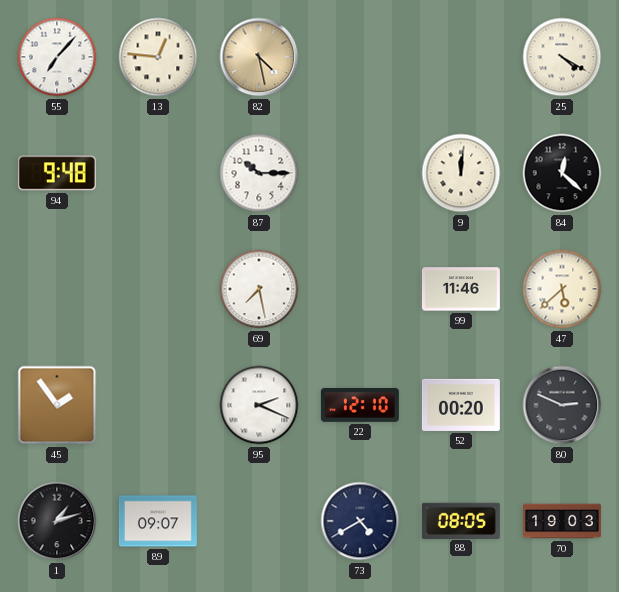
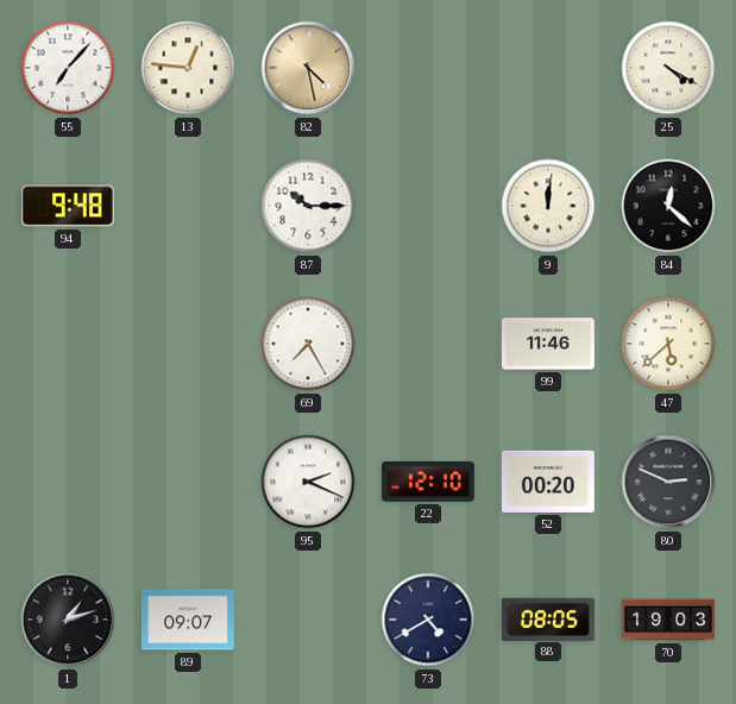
69: 7:28 -> 7:25
45: 1:54 -> none
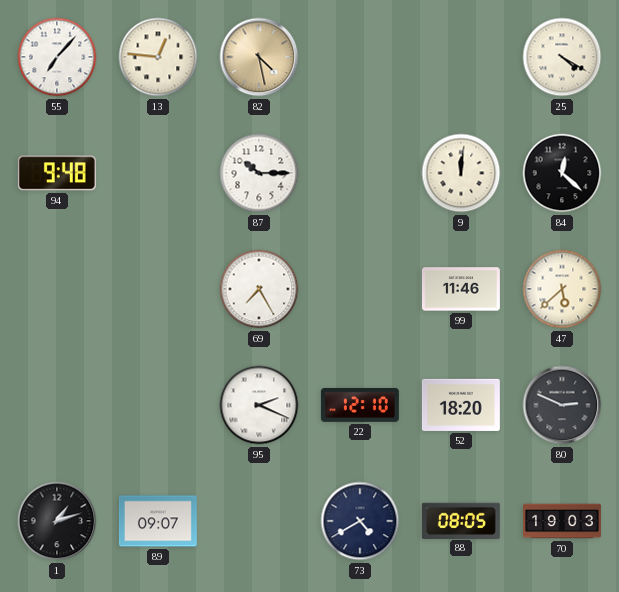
52: 00:20 -> 18:20
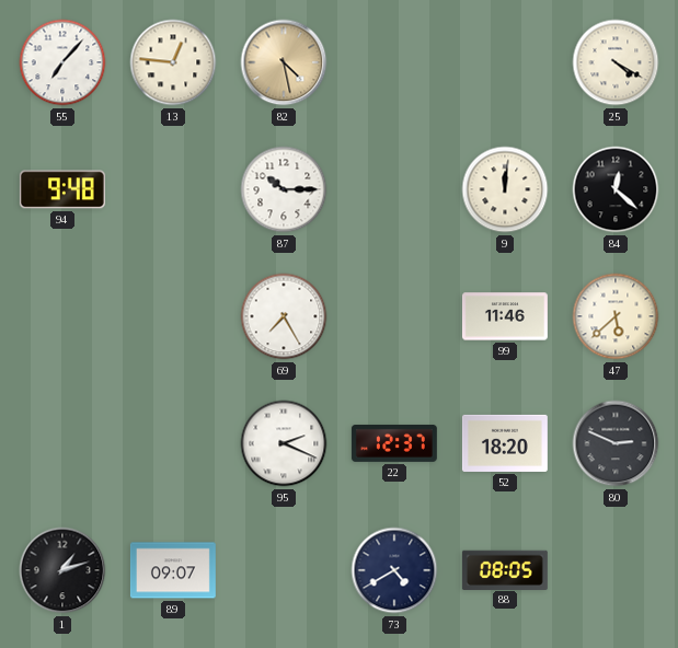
22: 12:10 -> 12:37
70: 19:03 -> none
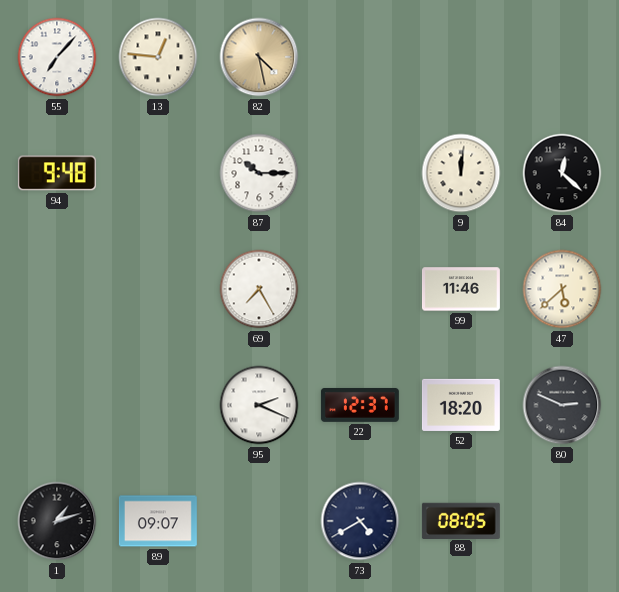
25: 4:20 -> none
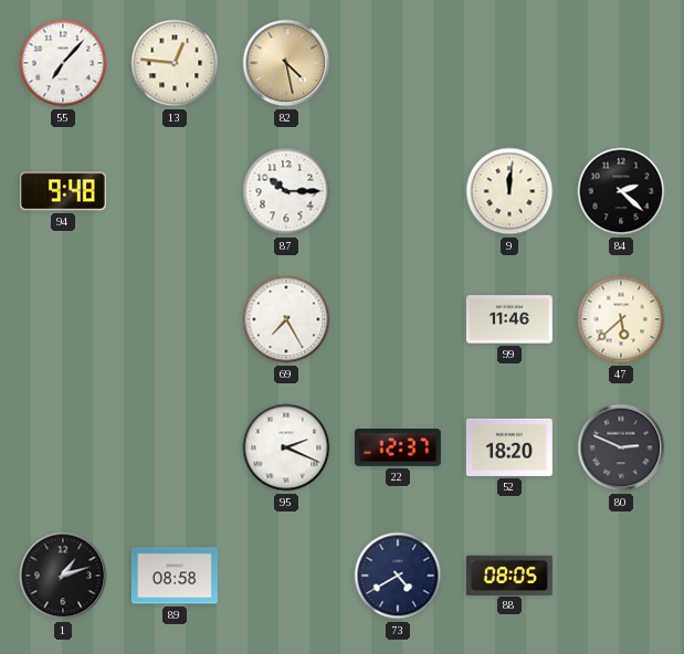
84: 12:22 -> 2:22
89: 09:07 -> 08:58
